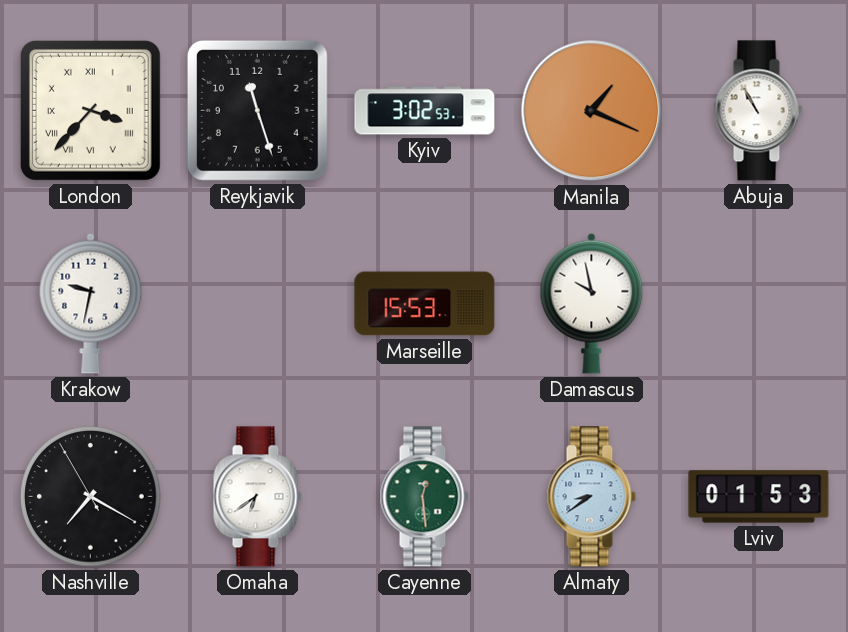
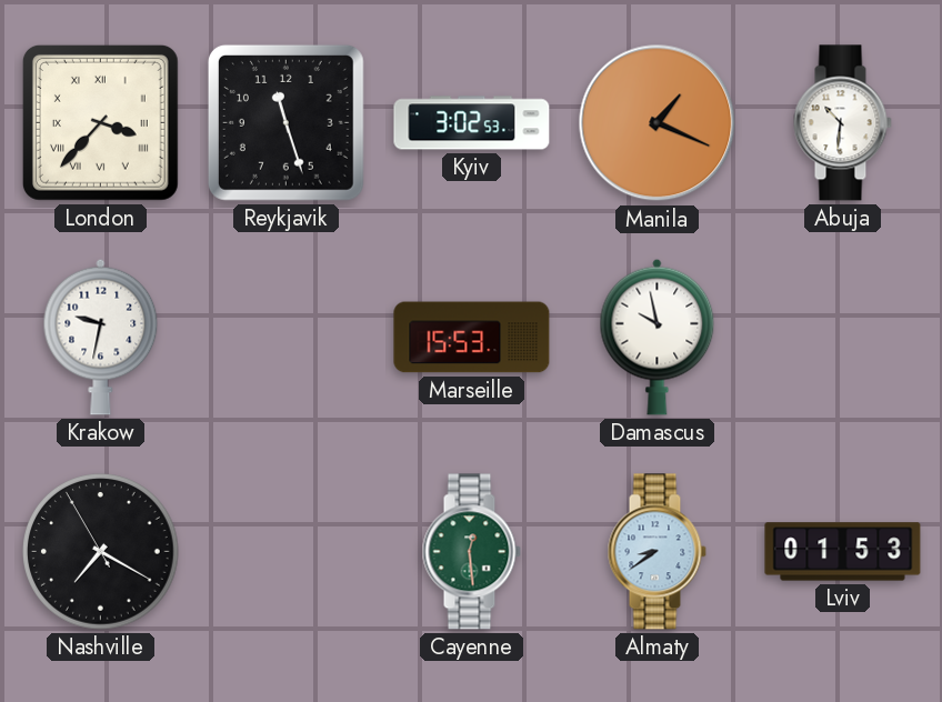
Abuja: 10:55 -> 10:31
Omaha: 6:39 -> none
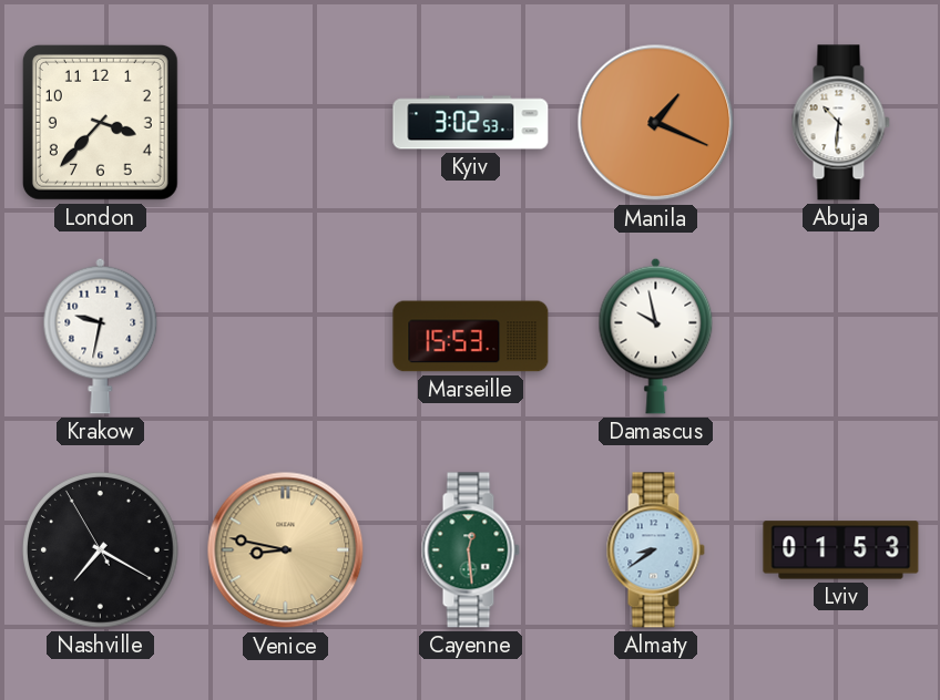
London numerals: Roman -> Arabic
Reykjavik: 11:27 -> none
Venice: none -> 8:47
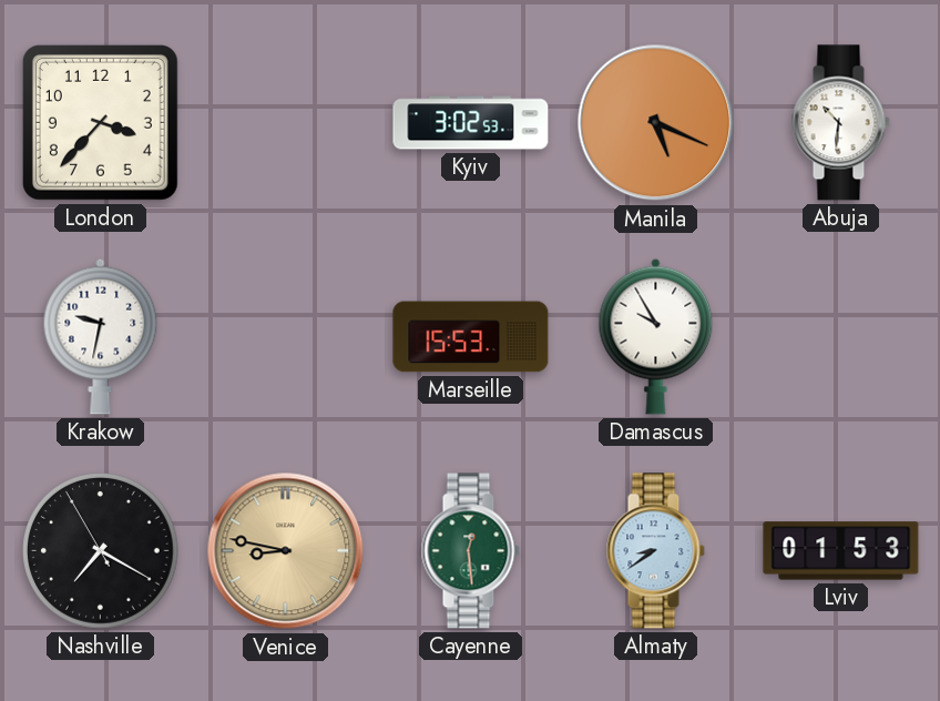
Manila: 1:19 -> 5:19
Damascus: 9:58 -> 9:55
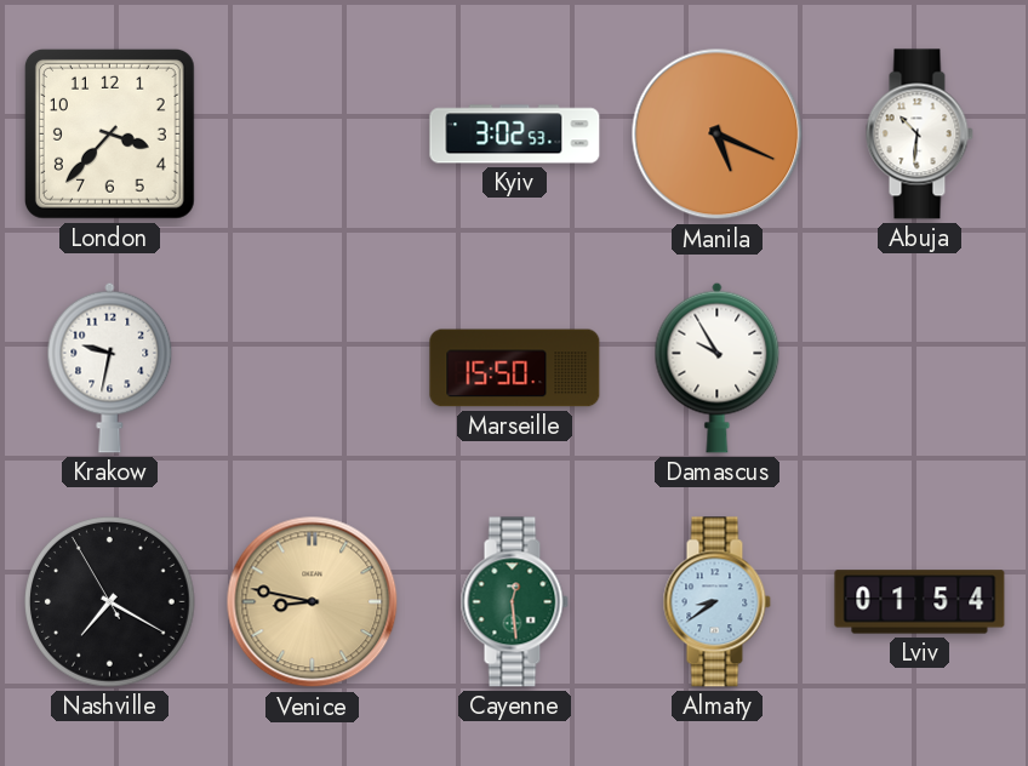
Marseille: 15:53 -> 15:50
Lviv: 01:53 -> 01:54
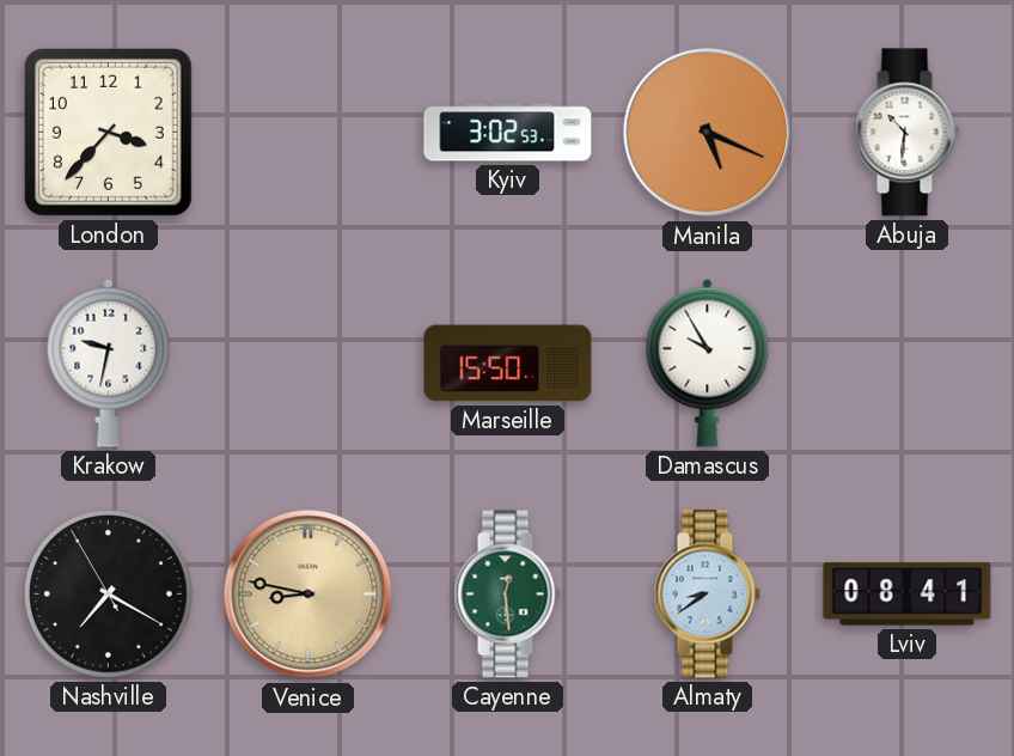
Lviv: 01:54 -> 08:41
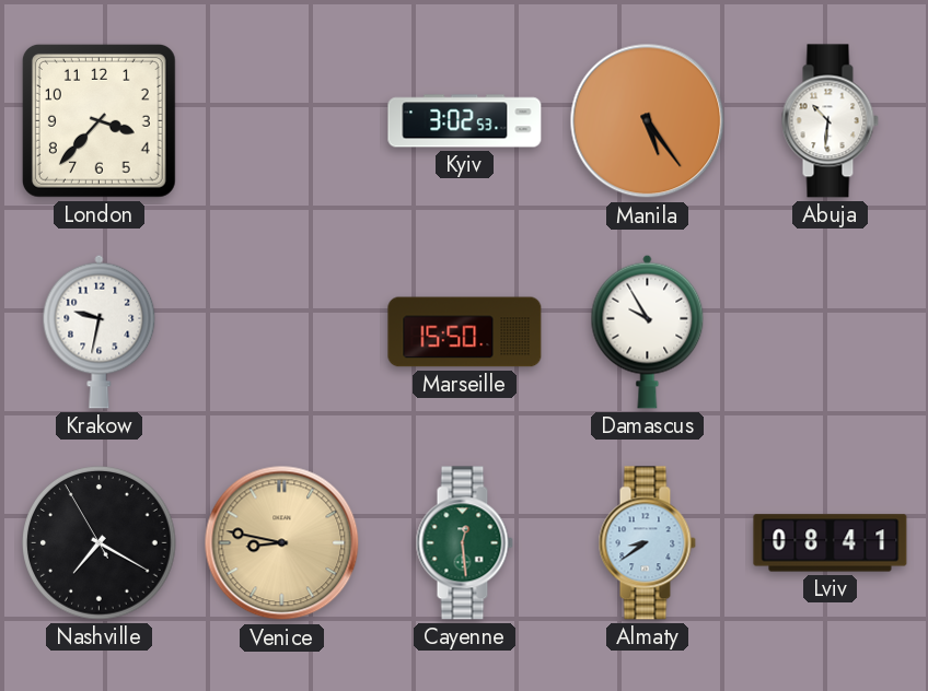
Manila: 5:19 -> 5:24
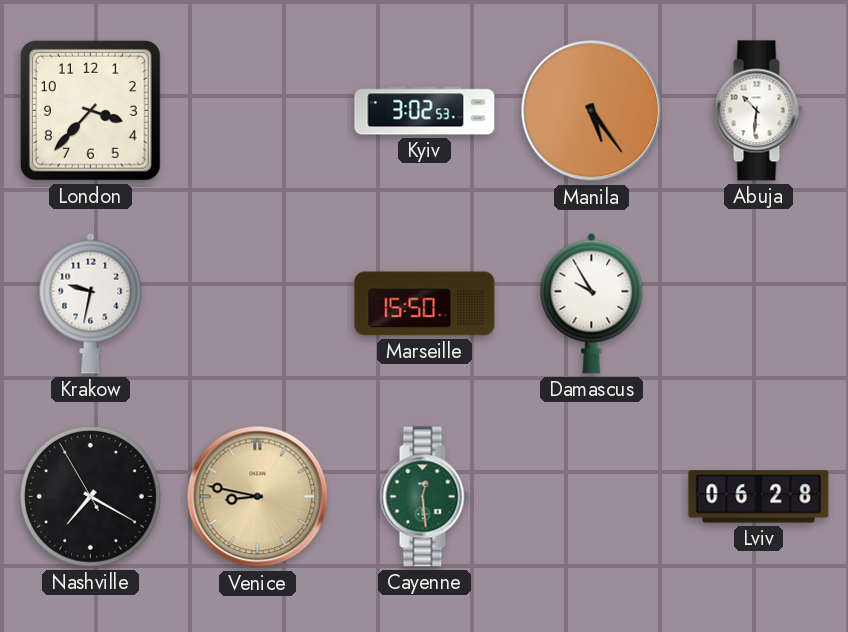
Almaty: 8:39 -> none
Lviv: 08:41 -> 06:28
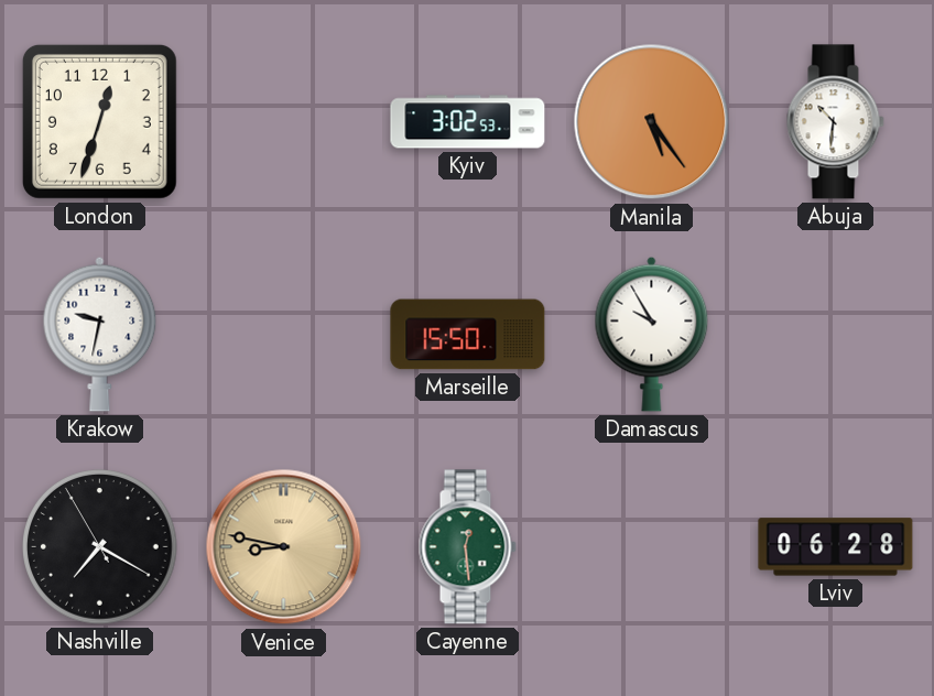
London: 3:37 -> 12:33
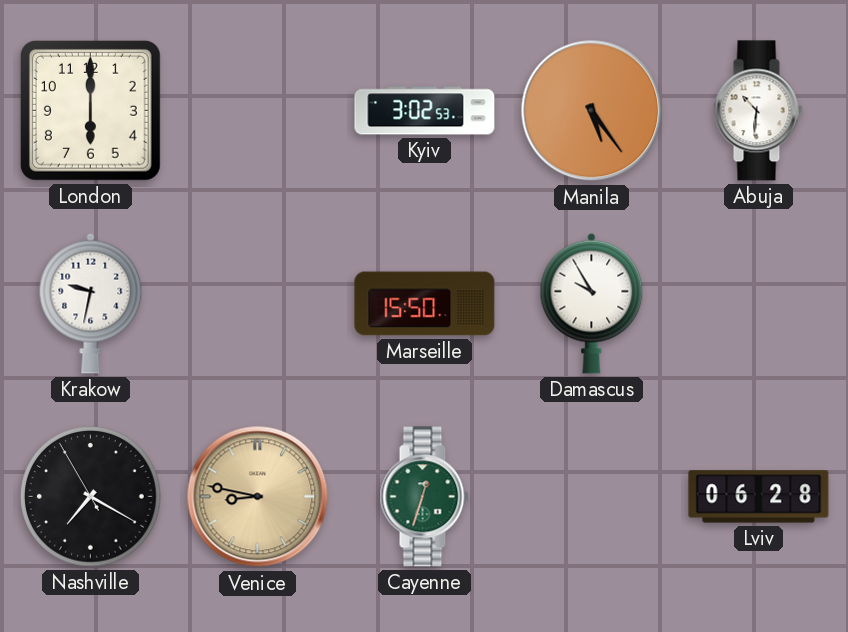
London: 12:33 -> 6:00
Cayenne: 12:29 -> 12:33
